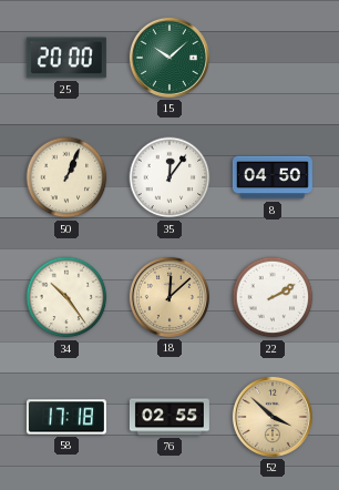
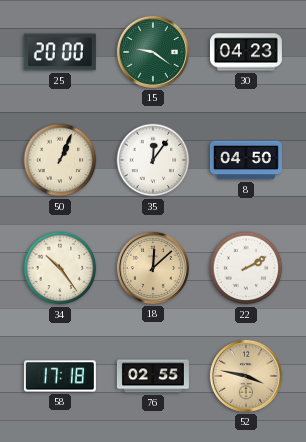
15: 10:08 -> 9:21
30: none -> 04:23
52: 3:52 -> 3:47
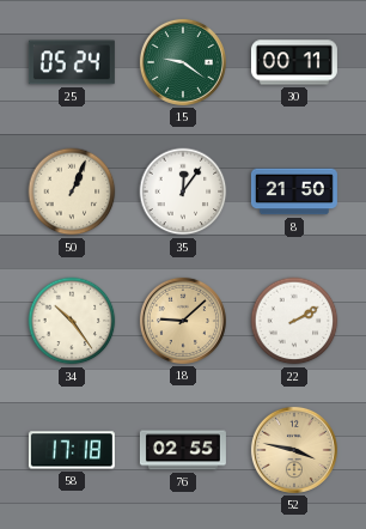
25: 20:00 -> 05:24
30: 04:23 -> 00:11
8: 04:50 -> 21:50
18: 12:08 -> 9:08
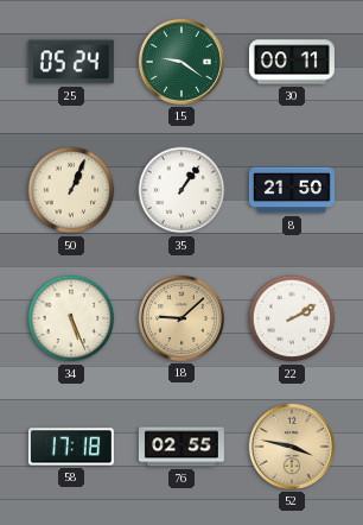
35: 12:06 -> 1:06
34: 10:24 -> 5:26
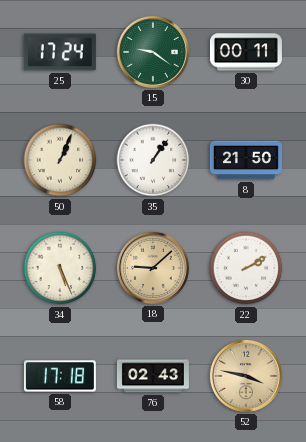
25: 05:24 -> 17:24
76: 02:55 -> 02:43
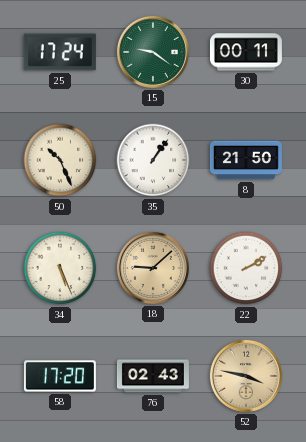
50: 1:04 -> 10:26
58: 17:18 -> 17:20
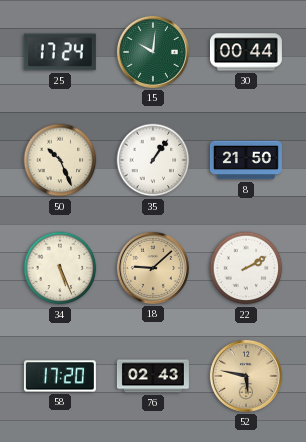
15: 9:21 -> 10:01
30: 00:11 -> 00:44
52: 3:47 -> 5:47
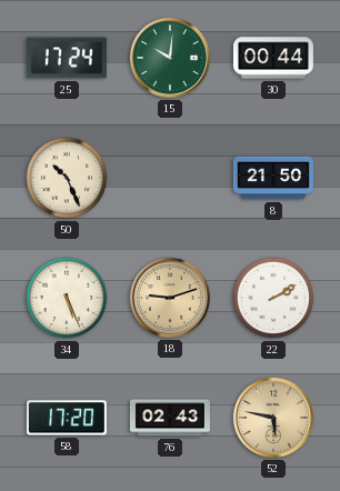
35: 1:06 -> none
18: 9:08 -> 9:12
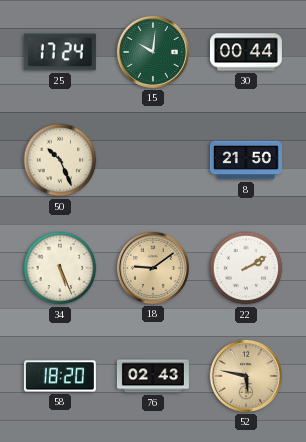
18: 9:12 -> 9:09
58: 17:20 -> 18:20
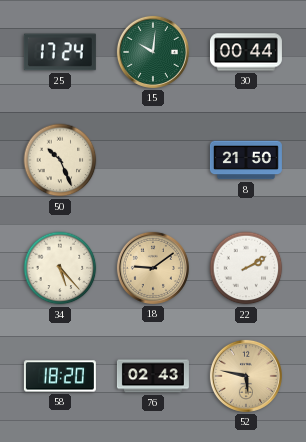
34: 5:26 -> 5:23
